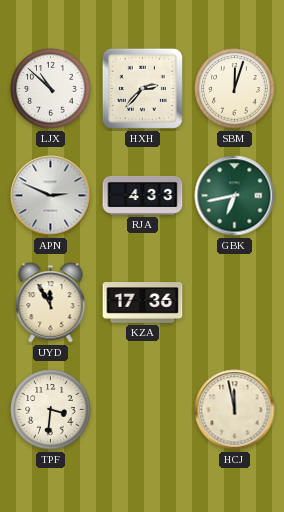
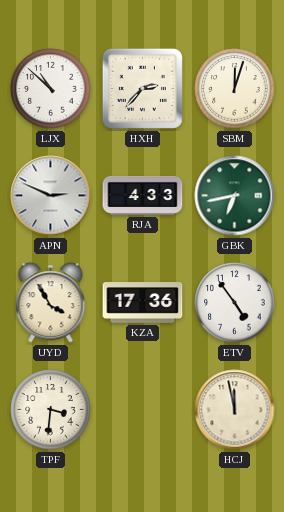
UYD: 11:55 -> 3:55
ETV: none -> 4:54
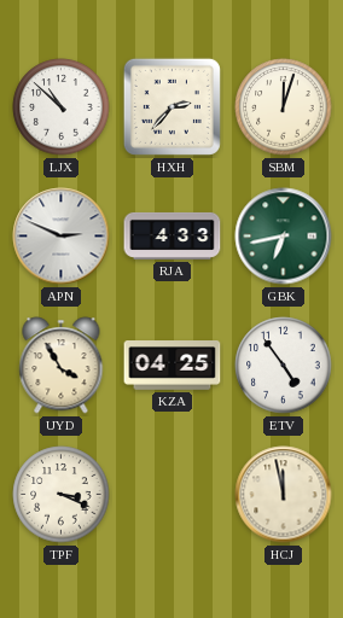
KZA: 17:36 -> 04:25
TPF: 3:31 -> 3:19
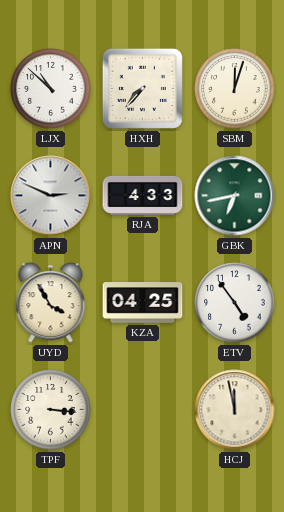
HXH: 2:37 -> 7:37
TPF: 3:19 -> 3:16
